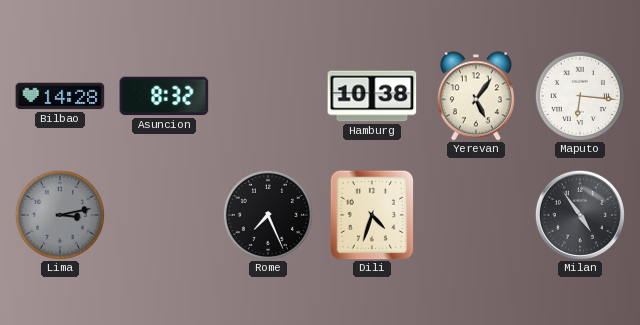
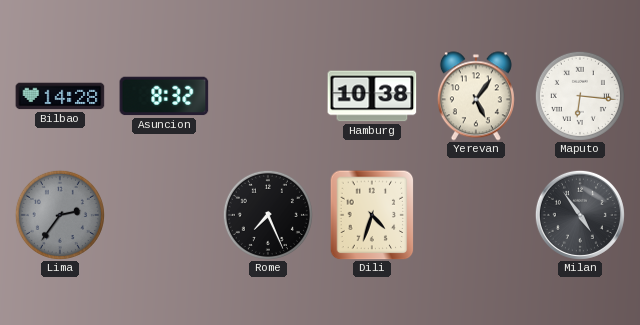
Lima: 3:13 -> 2:36
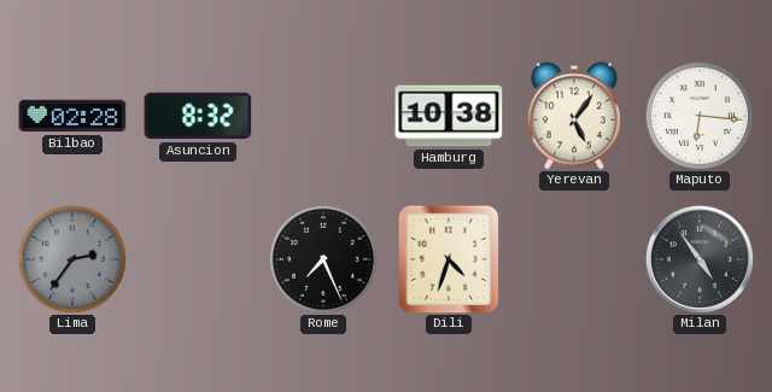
Bilbao: 14:28 -> 02:28
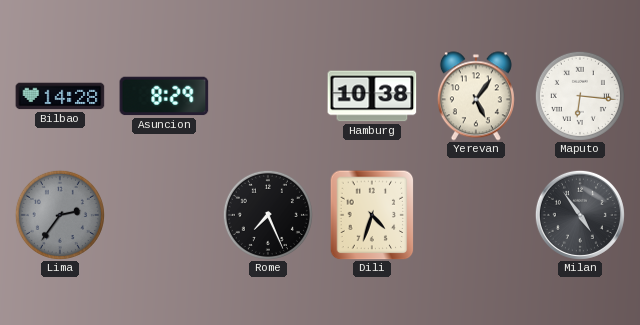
Bilbao: 02:28 -> 14:28
Asuncion: 8:32 -> 8:29
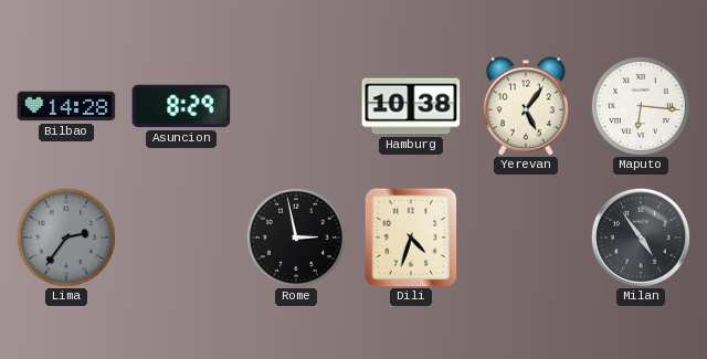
Rome: 7:26 -> 2:58
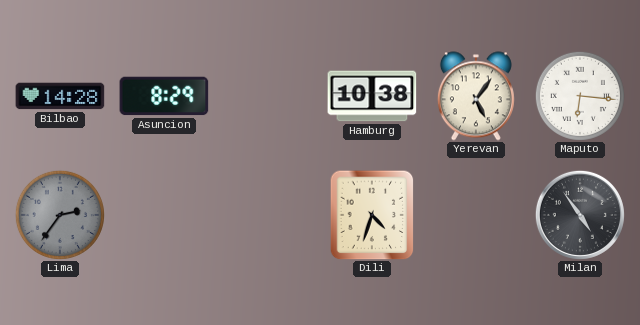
Rome: 2:58 -> none
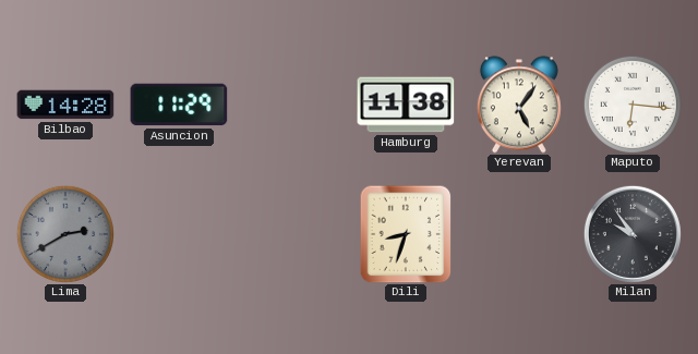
Asuncion: 8:29 -> 11:29
Hamburg: 10:38 -> 11:38
Lima: 2:36 -> 2:40
Dili: 4:33 -> 8:33
Milan: 4:54 -> 9:54
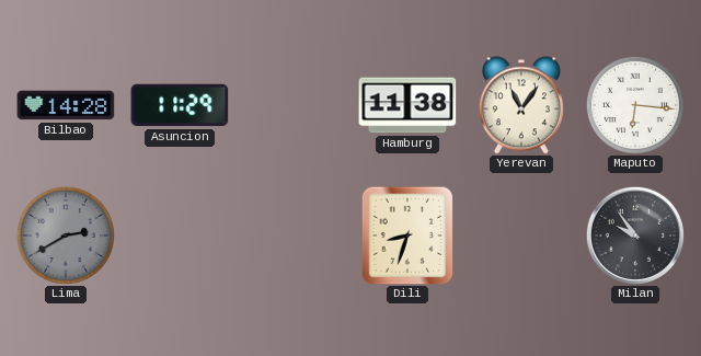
Yerevan: 5:06 -> 11:06
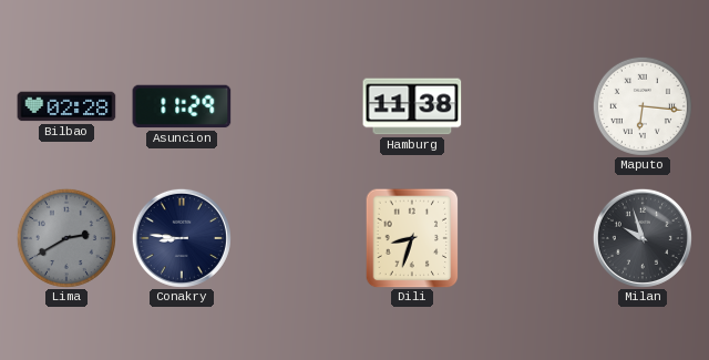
Bilbao: 14:28 -> 02:28
Yerevan: 11:06 -> none
Conakry: none -> 8:46
Milan: 9:54 -> 9:57
